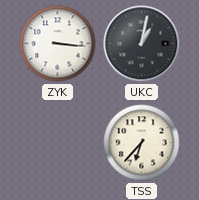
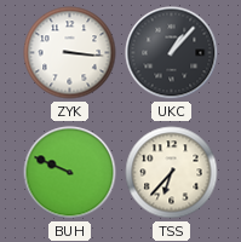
UKC: 1:02 -> 1:07
BUH: none -> 9:49
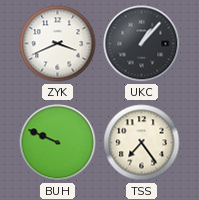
ZYK: 3:16 -> 3:41
TSS: 6:37 -> 7:24
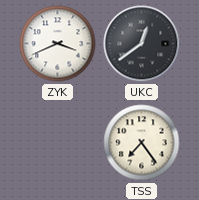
UKC: 1:07 -> 12:39
BUH: 9:49 -> none
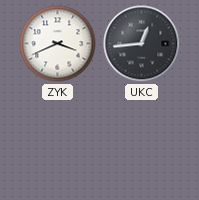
UKC: 12:39 -> 12:44
TSS: 7:24 -> none
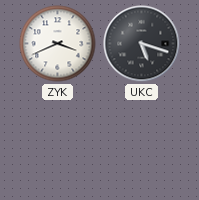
UKC: 12:44 -> 5:18
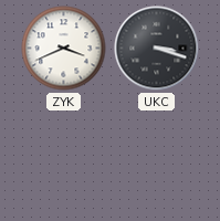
UKC: 5:18 -> 3:18
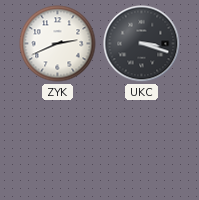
ZYK: 3:41 -> 2:41
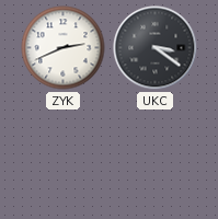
UKC: 3:18 -> 3:21
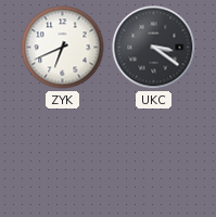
ZYK: 2:41 -> 6:41
